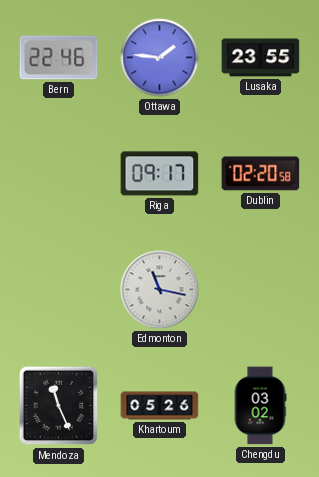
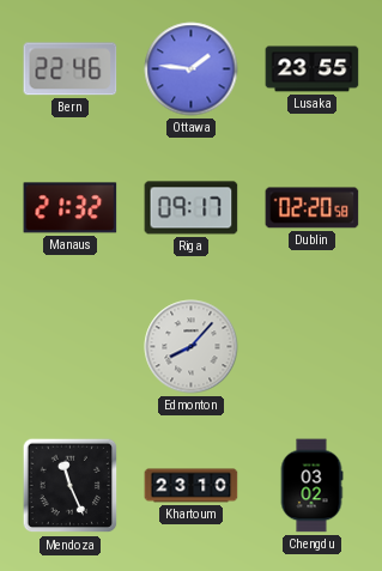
Manaus: none -> 21:32
Edmonton: 11:17 -> 8:07
Khartoum: 05:26 -> 23:10
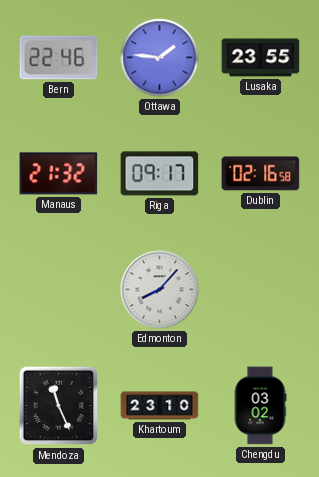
Dublin: 02:20 -> 02:16
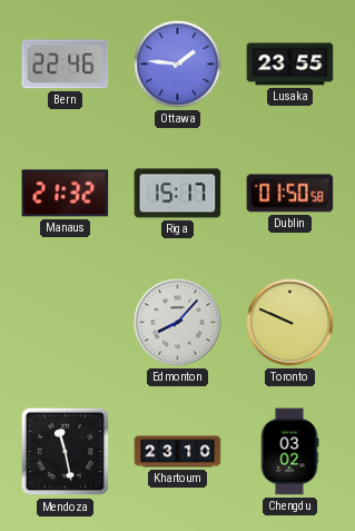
Riga: 09:17 -> 15:17
Dublin: 02:16 -> 01:50
Toronto: none -> 9:49
Mendoza: 11:26 -> 11:28
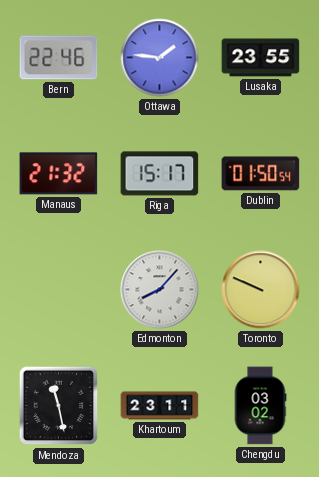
Dublin: 01:50:58 -> 01:50:54
Khartoum: 23:10 -> 23:11
